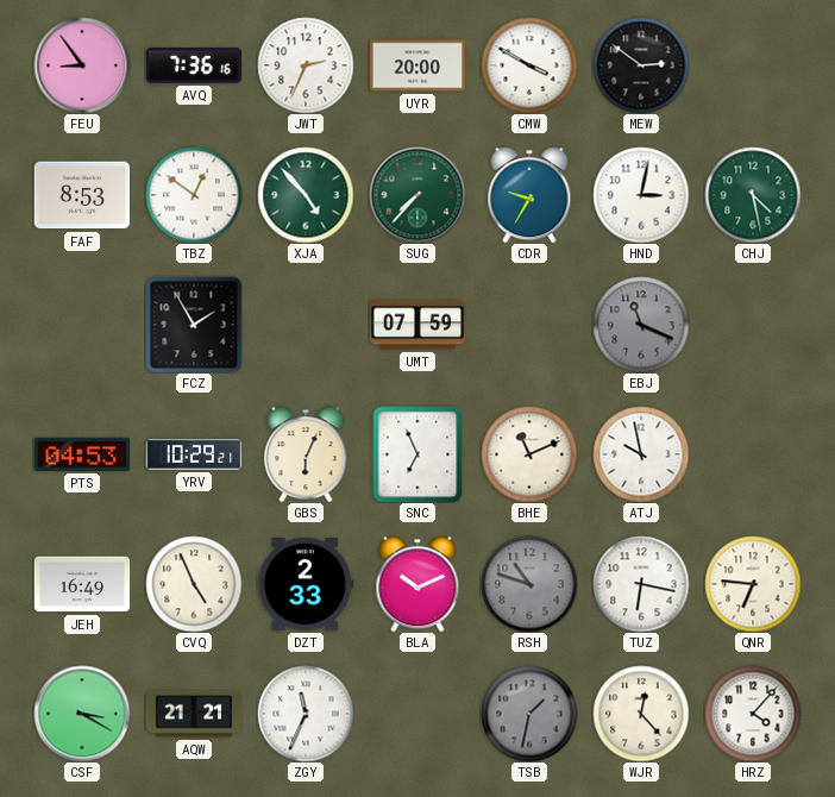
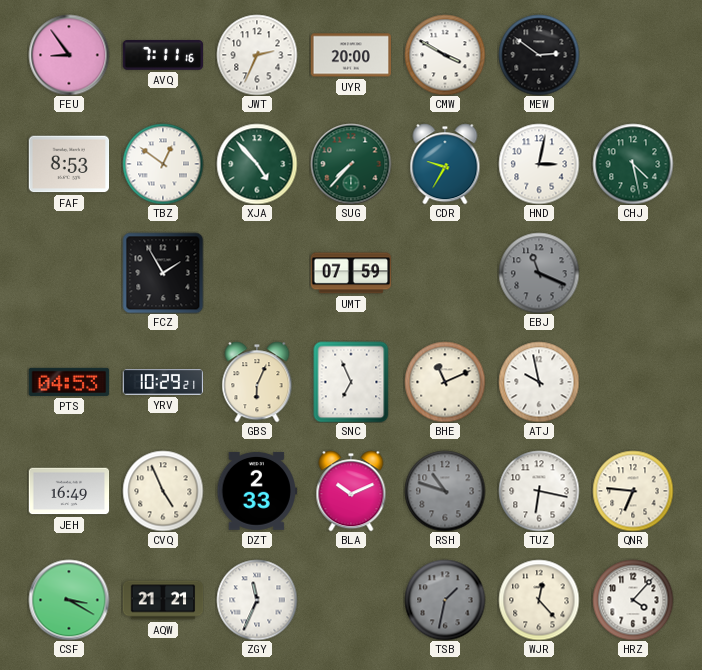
AVQ: 7:36 -> 7:11
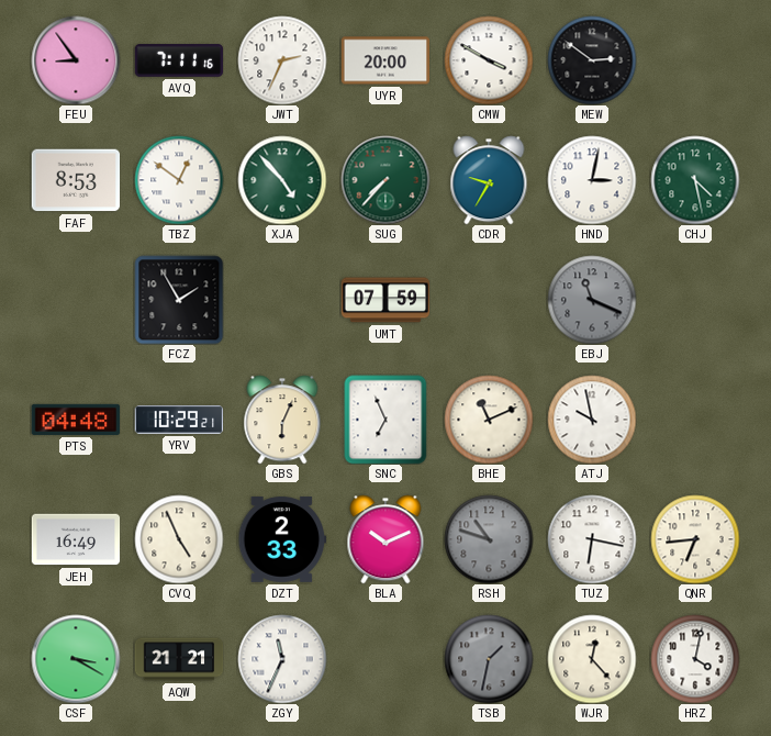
PTS: 04:53 -> 04:48
QNR: 6:46 -> 6:44
HRZ: 4:07 -> 4:02
